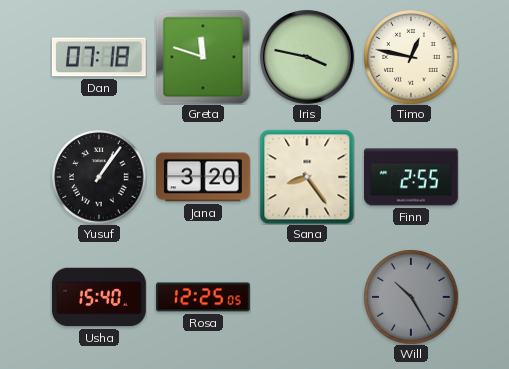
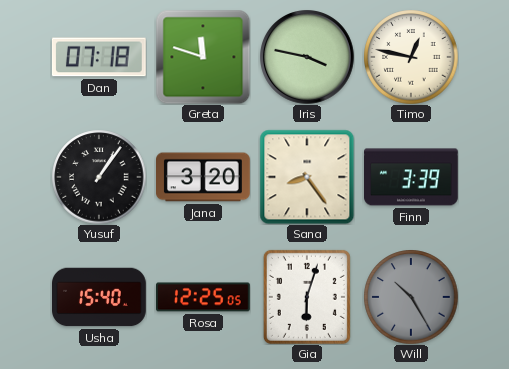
Finn: 2:55 -> 3:39
Gia: none -> 6:03
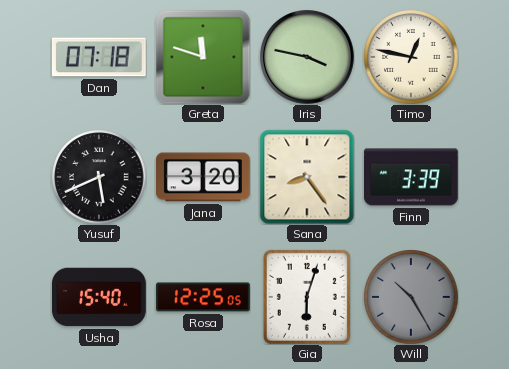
Yusuf: 1:06 -> 5:41
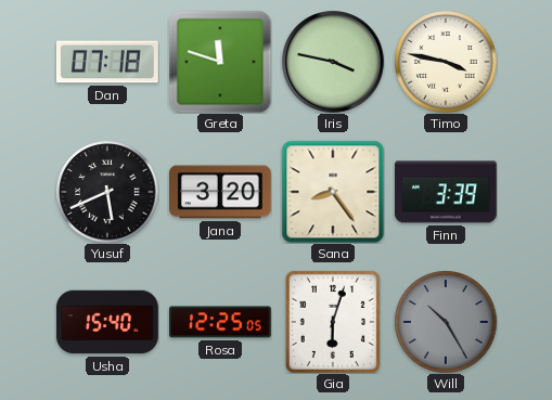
Timo: 12:47 -> 3:47
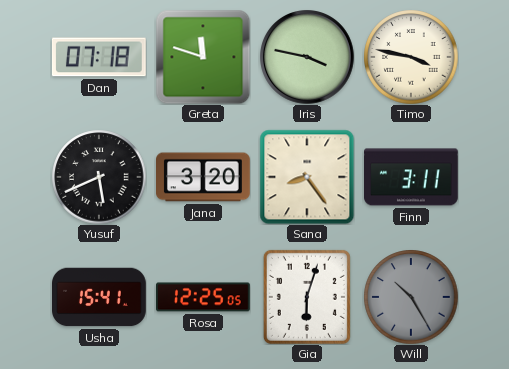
Finn: 3:39 -> 3:11
Usha: 15:40 -> 15:41
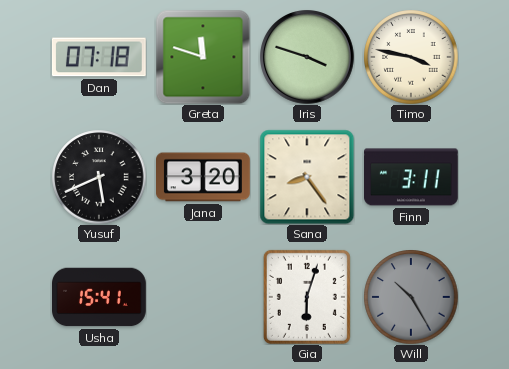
Iris: 3:47 -> 3:48
Rosa: 12:25 -> none
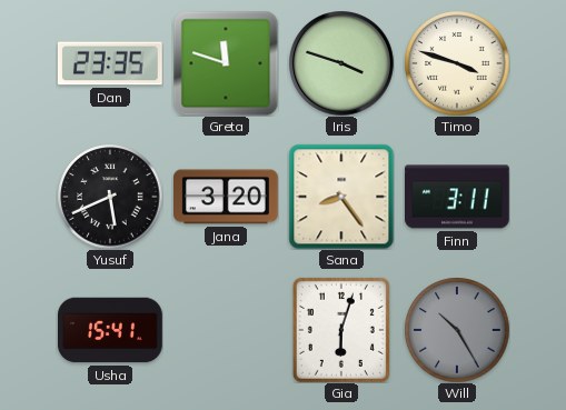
Dan: 07:18 -> 23:35
Timo: 3:47 -> 3:48
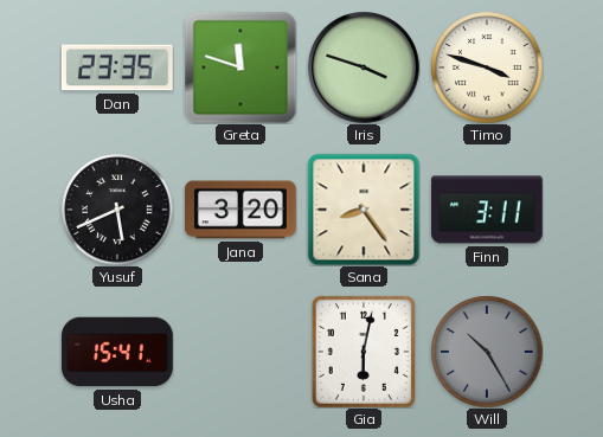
Gia: 6:03 -> 6:02
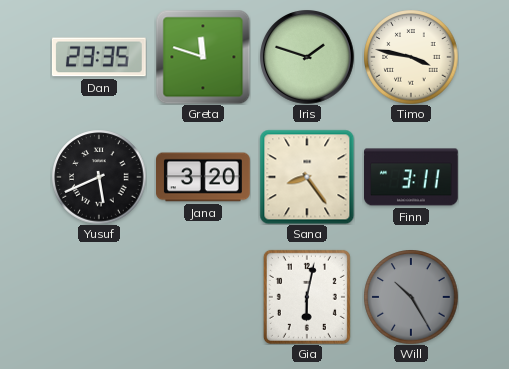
Iris: 3:48 -> 1:48
Timo: 3:48 -> 3:47
Usha: 15:41 -> none
